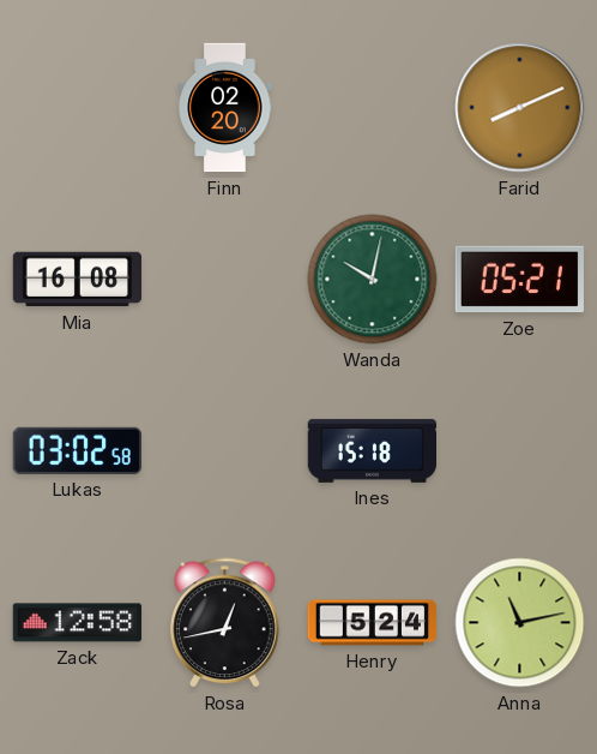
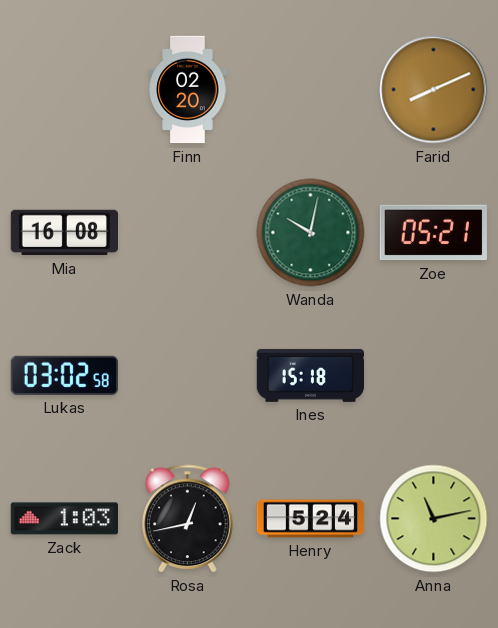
Zack: 12:58 -> 1:03
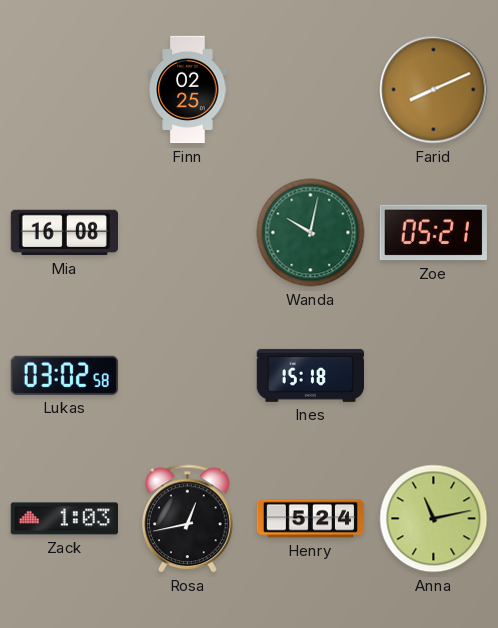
Finn: 02:20 -> 02:25
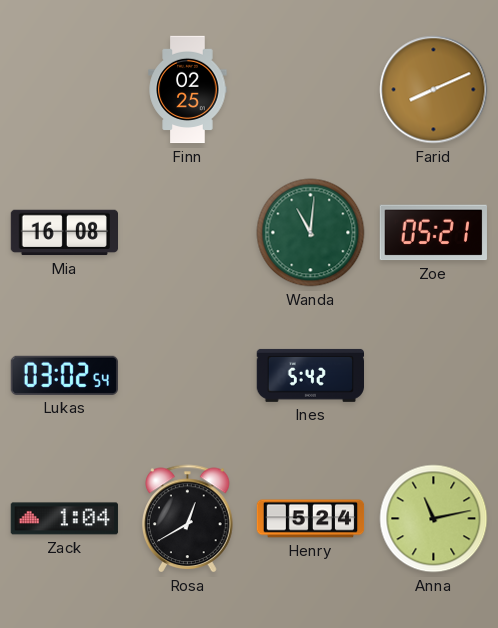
Wanda: 10:02 -> 11:01
Lukas: 03:02:58 -> 03:02:54
Ines: 15:18 -> 5:42
Zack: 1:03 -> 1:04
Rosa: 12:43 -> 12:40
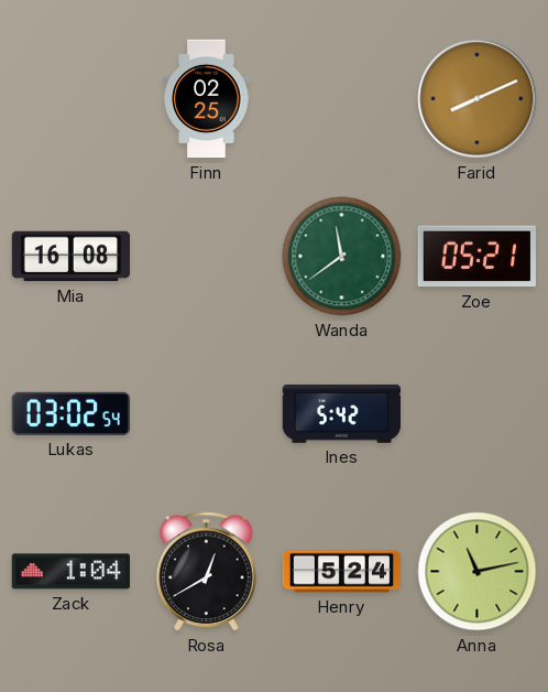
Wanda: 11:01 -> 11:39
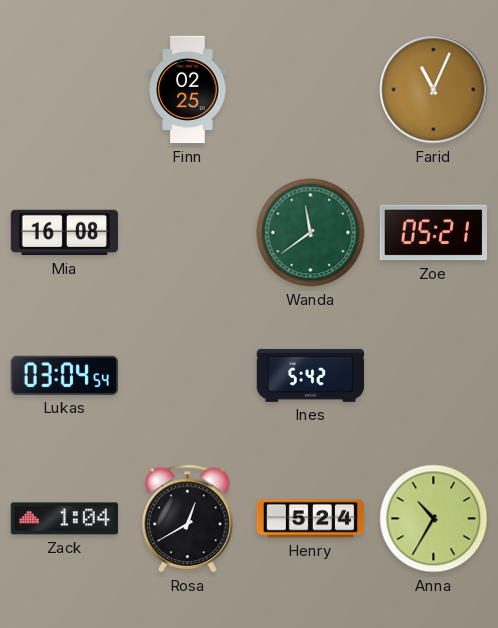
Farid: 8:11 -> 11:04
Lukas: 03:02 -> 03:04
Anna: 11:13 -> 10:35
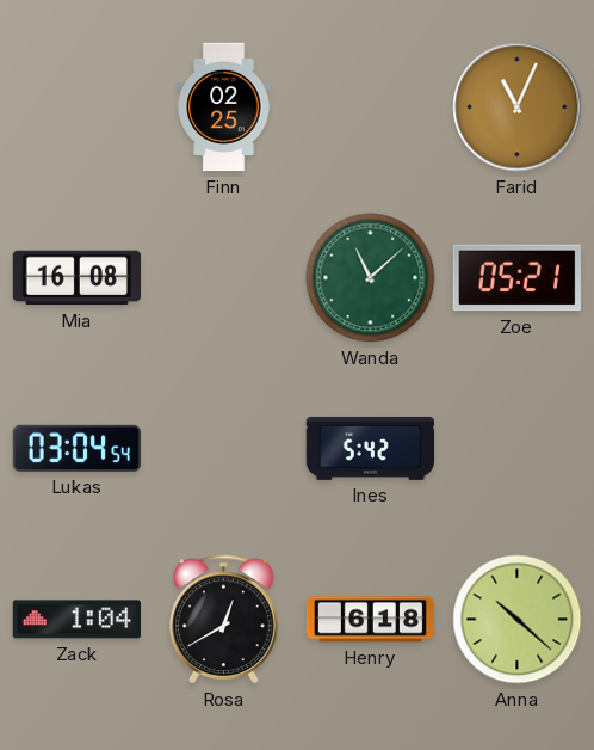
Wanda: 11:39 -> 11:08
Henry: 5:24 -> 6:18
Anna: 10:35 -> 10:22
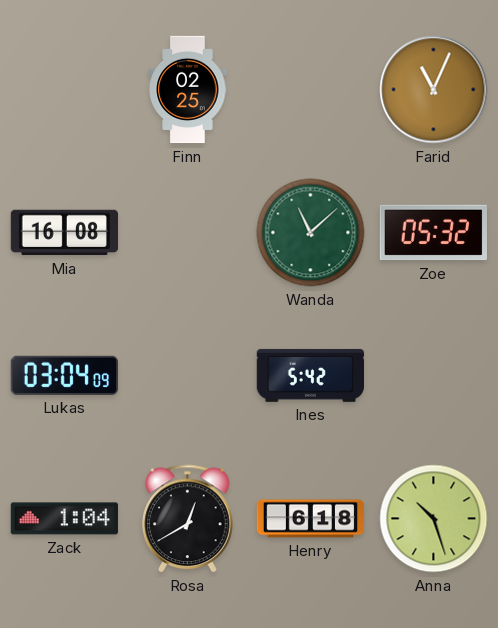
Zoe: 05:21 -> 05:32
Lukas: 03:04:54 -> 03:04:09
Anna: 10:22 -> 10:27
